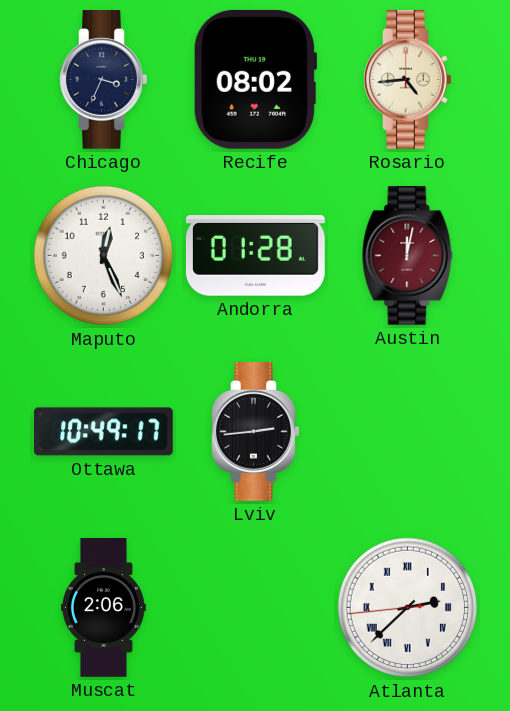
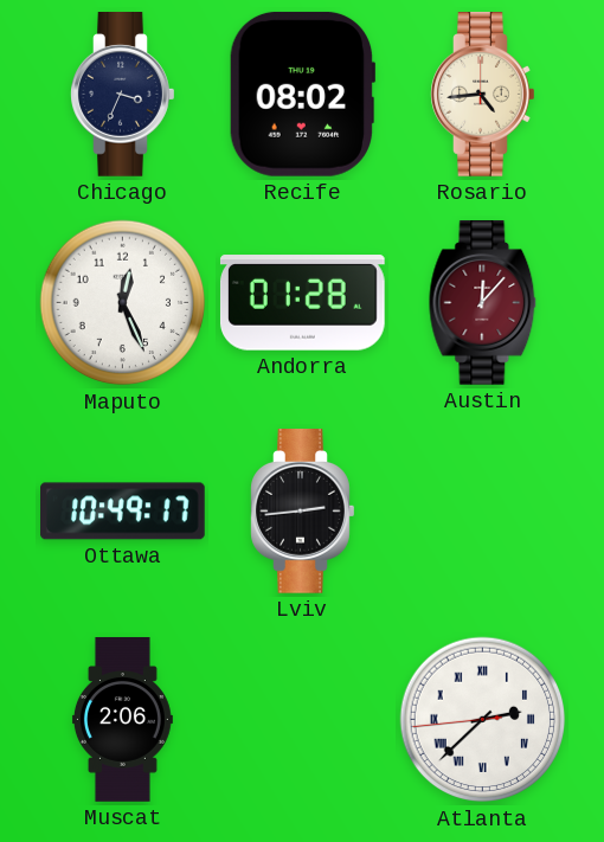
Austin: 12:02 -> 12:07
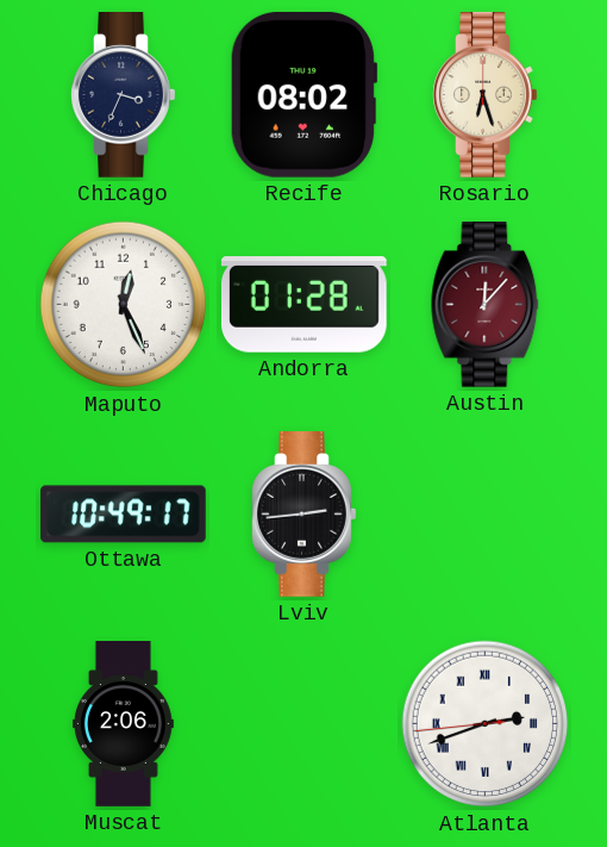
Rosario: 4:44 -> 6:27
Atlanta: 2:37 -> 2:41
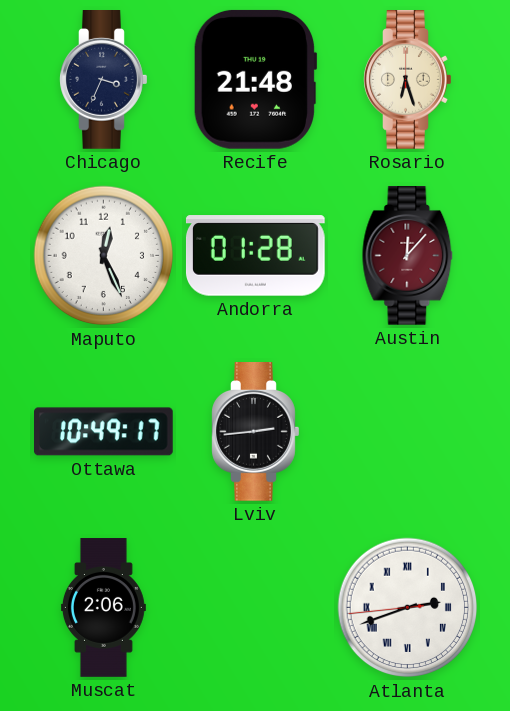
Recife: 08:02 -> 21:48
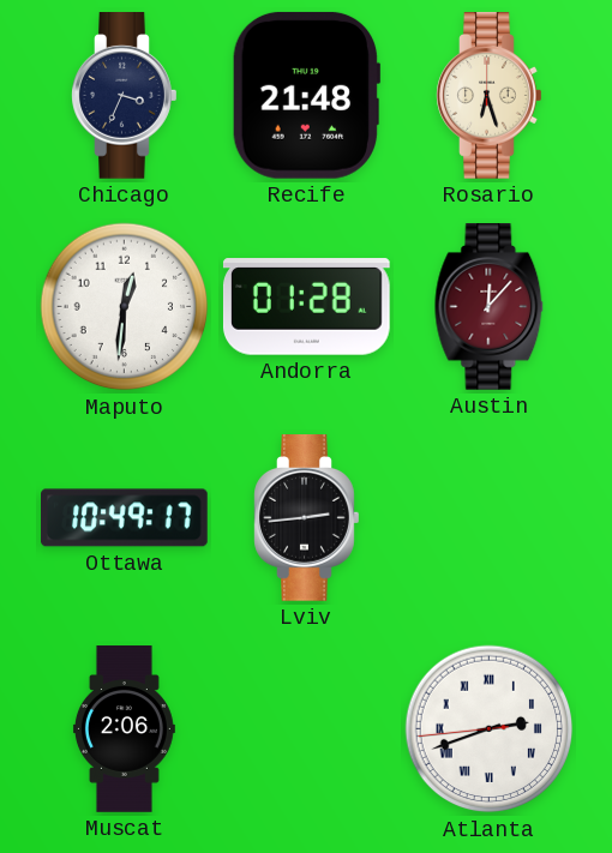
Maputo: 12:26 -> 12:31
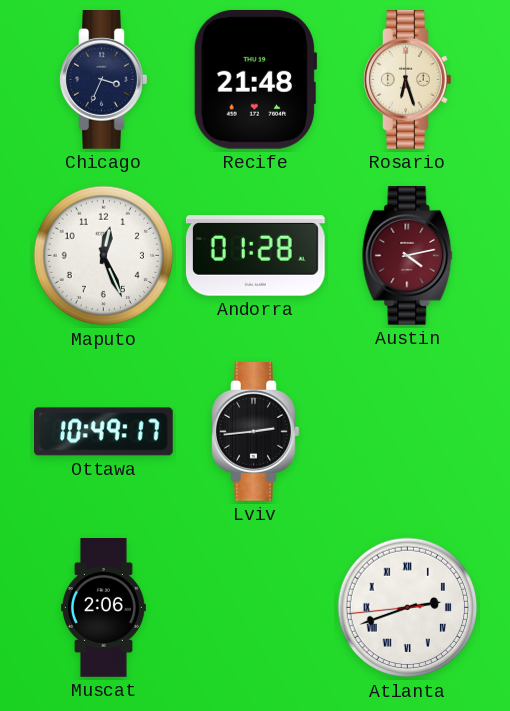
Maputo: 12:31 -> 12:26
Austin: 12:07 -> 4:13
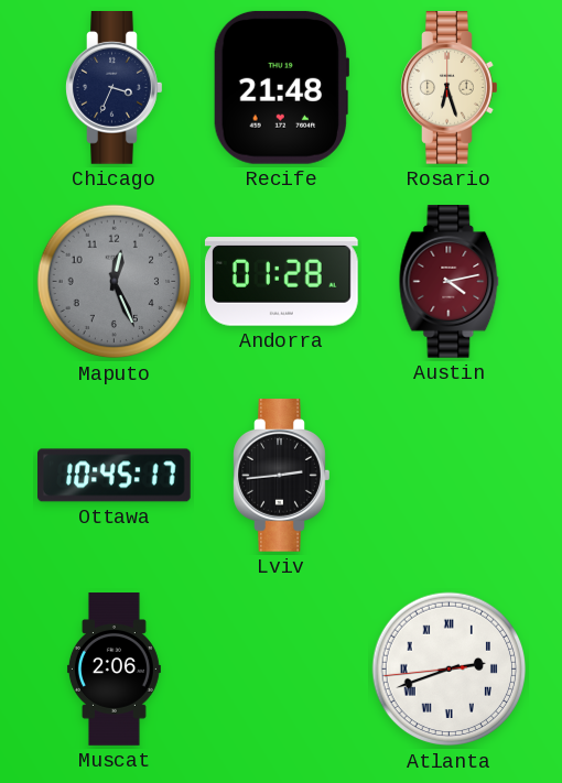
Maputo dial: white -> grey
Ottawa: 10:49 -> 10:45
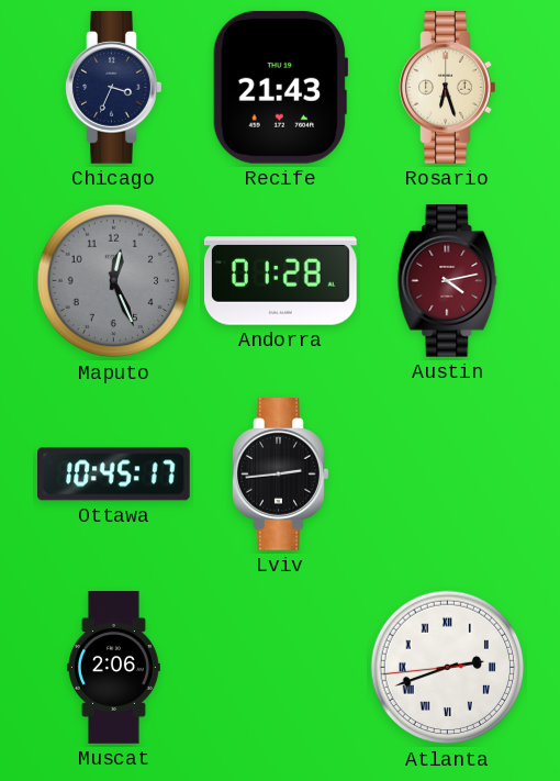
Recife: 21:48 -> 21:43
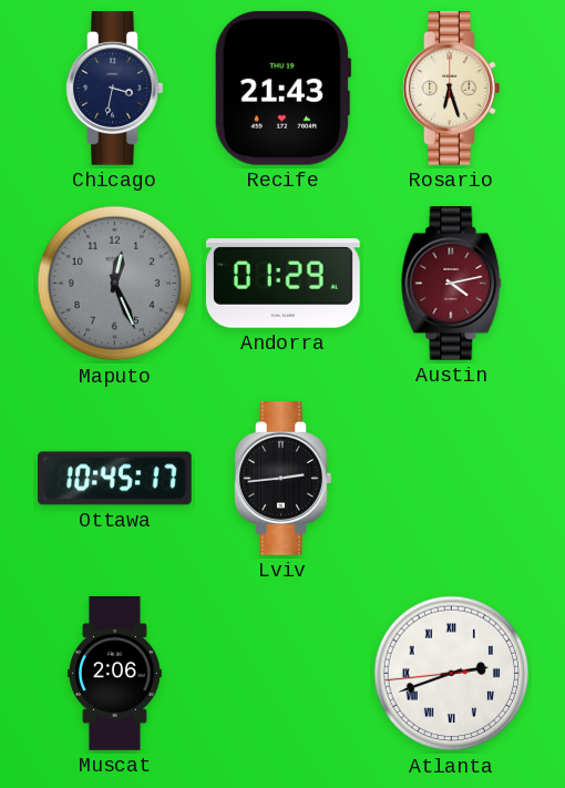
Chicago: 3:34 -> 3:32
Andorra: 01:28 -> 01:29
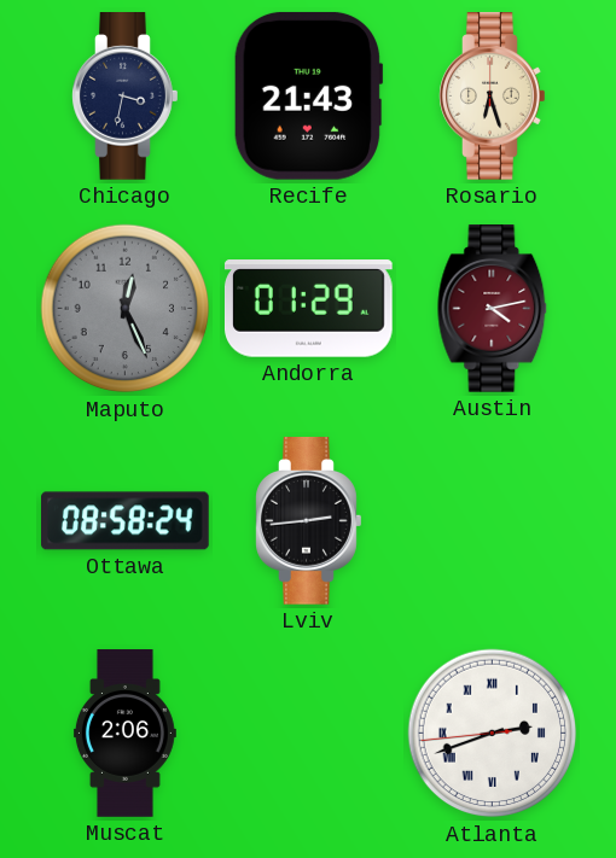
Ottawa: 10:45 -> 08:58
